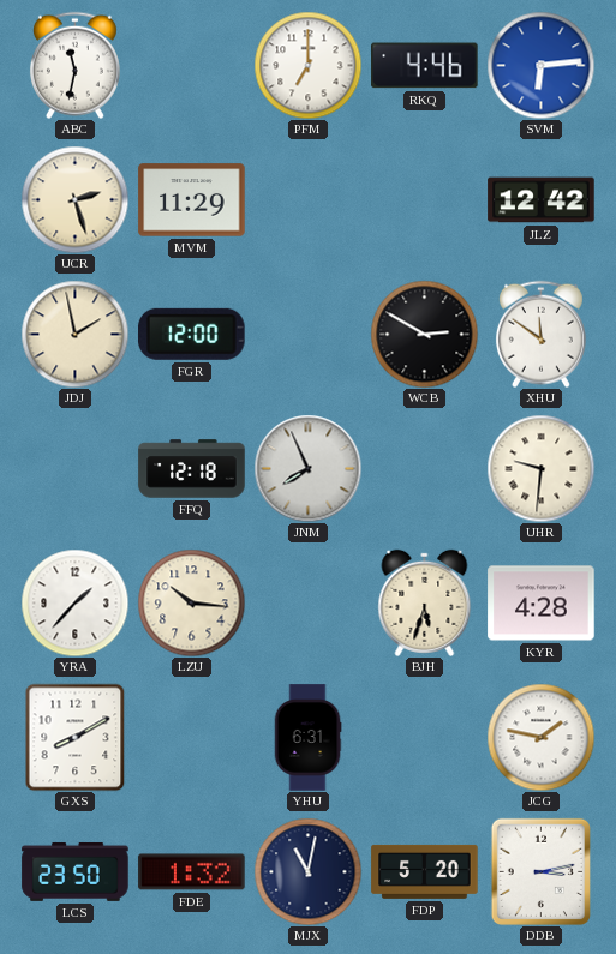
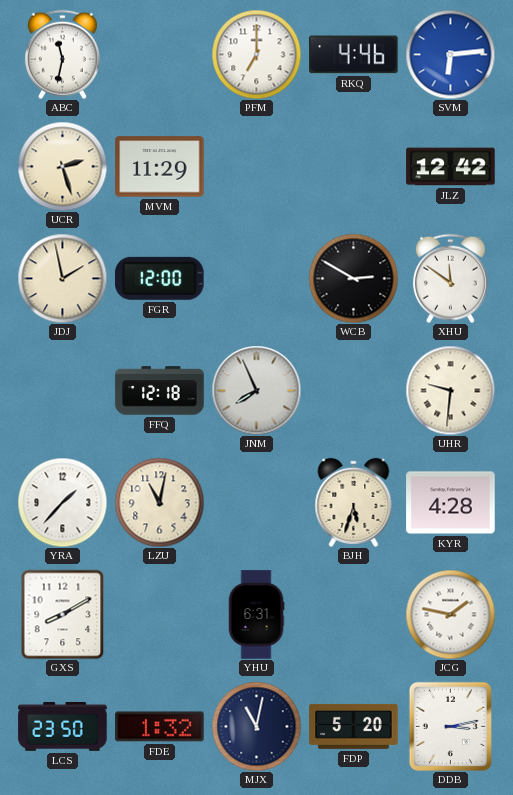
LZU: 10:16 -> 11:02
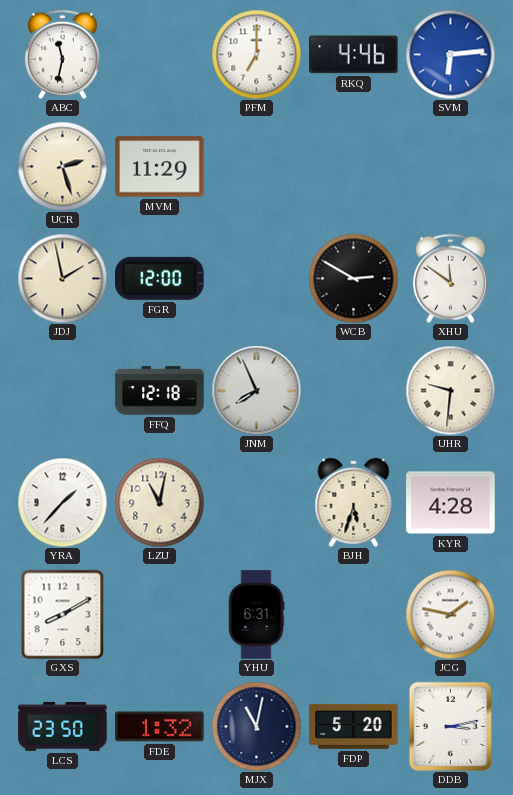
JLZ: 12:42 -> none
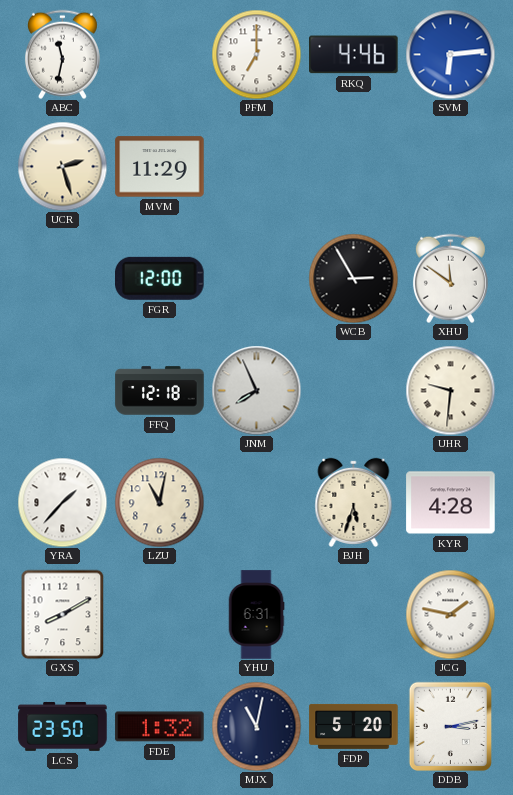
JDJ: 1:58 -> none
WCB: 2:50 -> 2:55
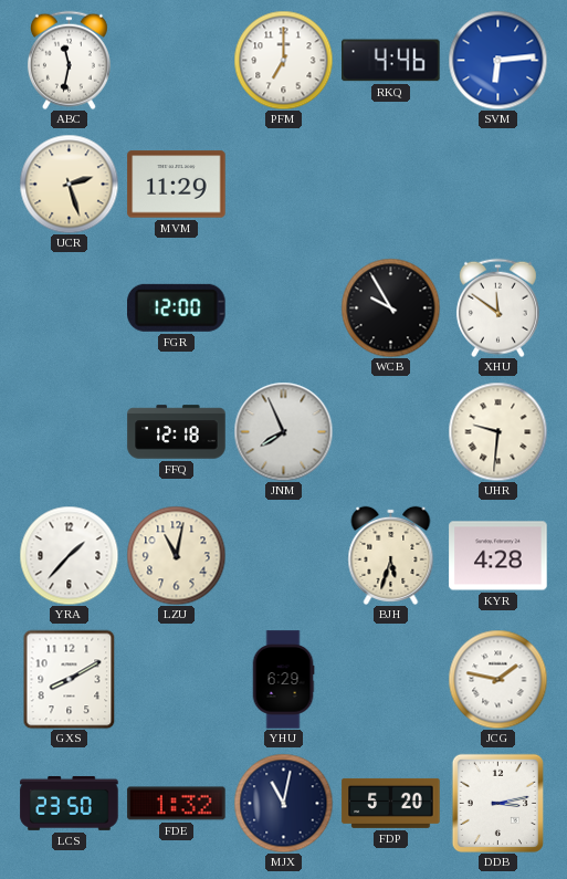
WCB: 2:55 -> 9:55
YHU: 6:31 -> 6:29
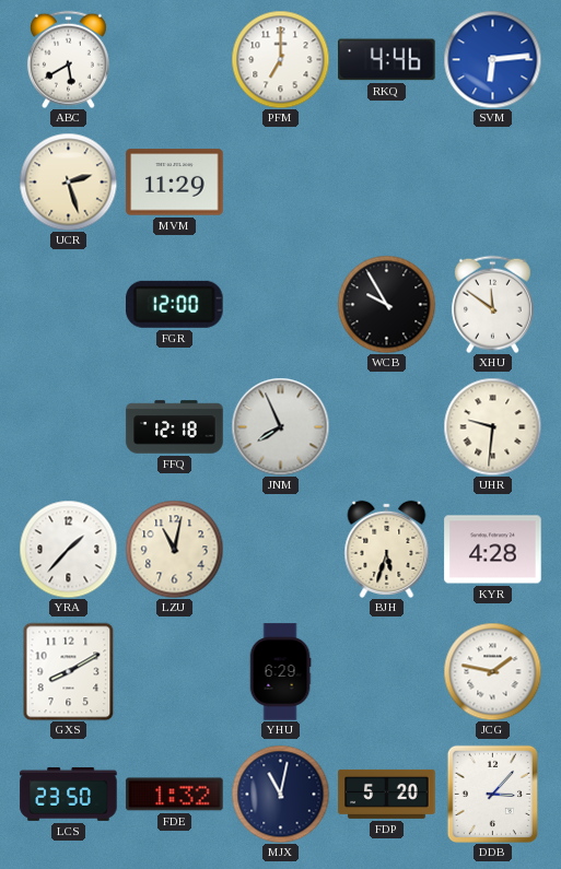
ABC: 11:32 -> 5:40
DDB: 3:13 -> 3:07
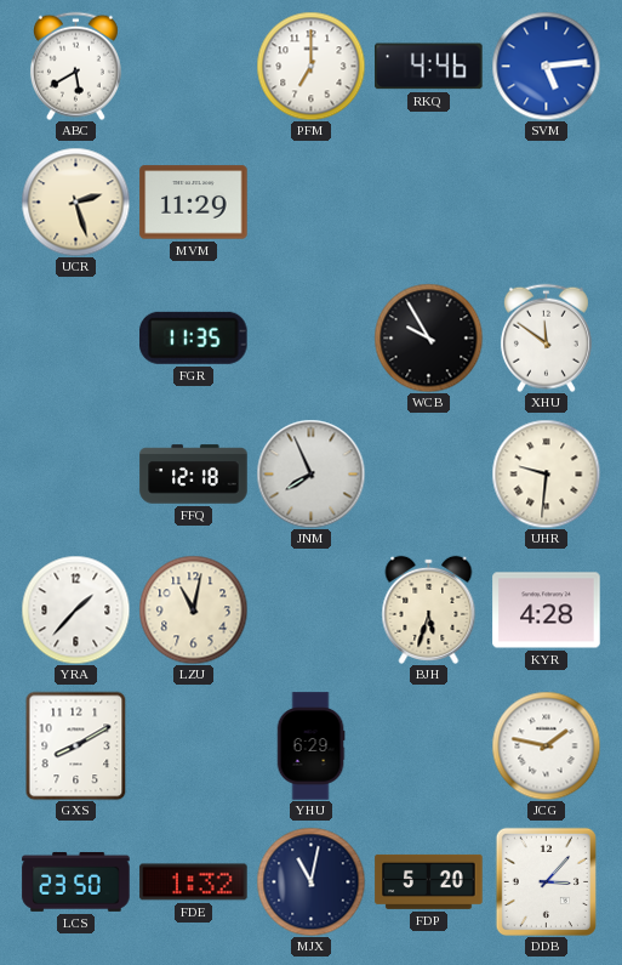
SVM: 6:14 -> 5:14
FGR: 12:00 -> 11:35
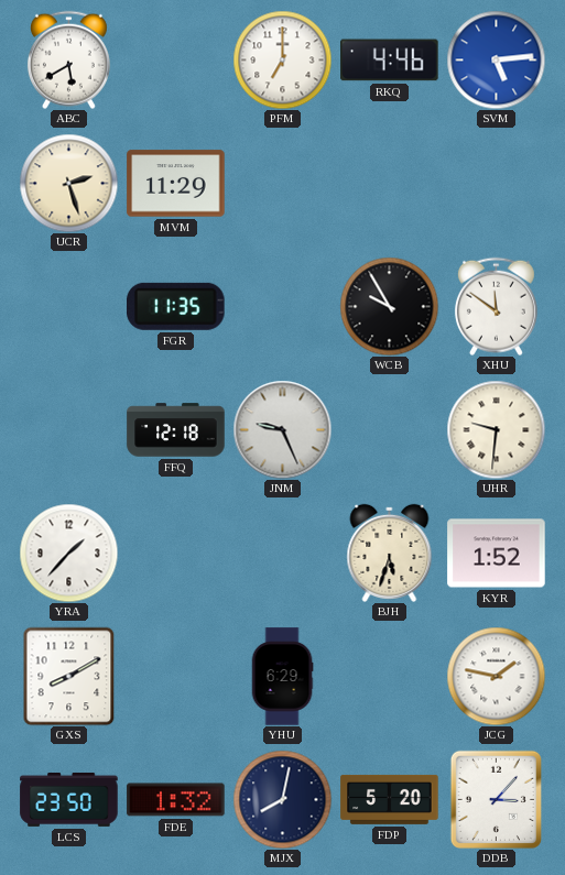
JNM: 7:56 -> 9:26
LZU: 11:02 -> none
KYR: 4:28 -> 1:52
MJX: 11:02 -> 8:02
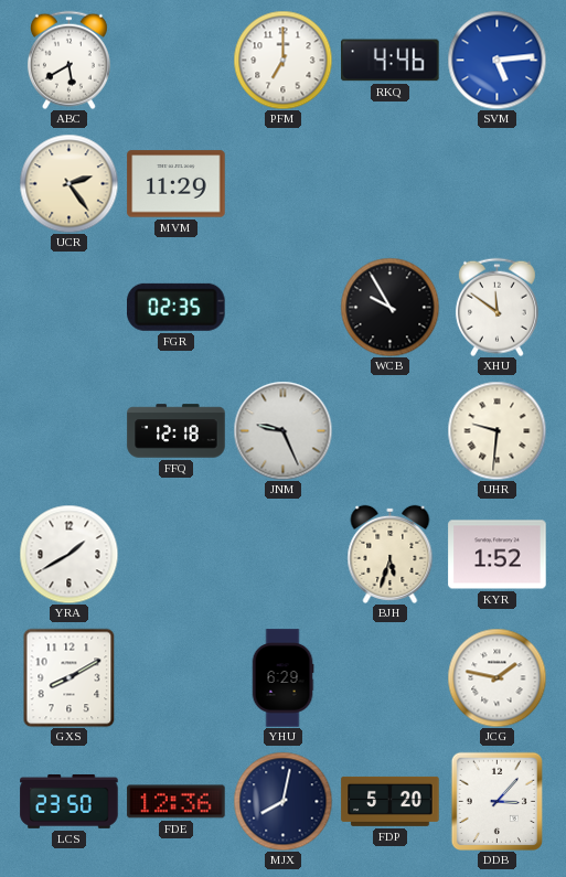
UCR: 2:27 -> 2:24
FGR: 11:35 -> 02:35
YRA: 1:37 -> 1:40
FDE: 1:32 -> 12:36
